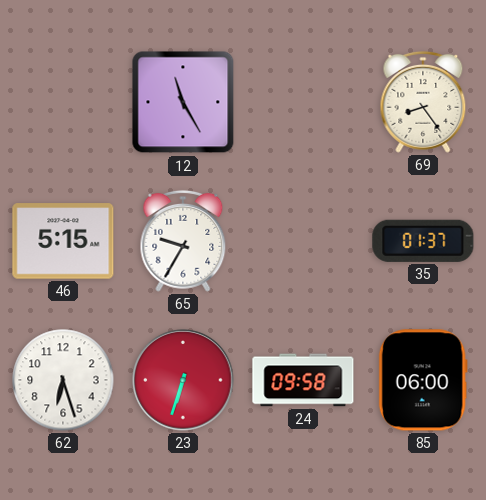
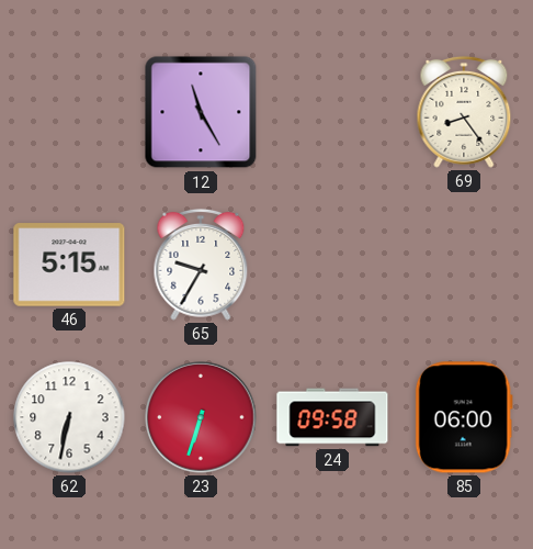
35: 01:37 -> none
62: 6:27 -> 6:32
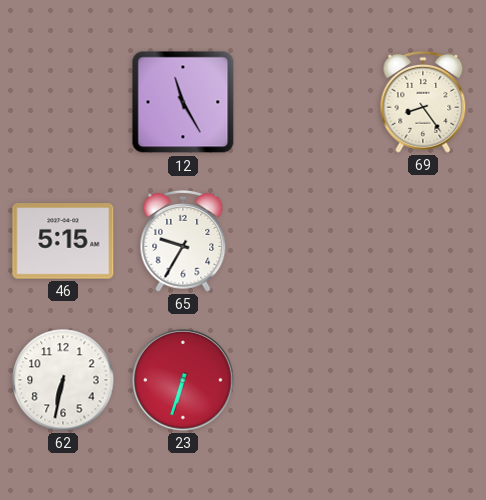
24: 09:58 -> none
85: 06:00 -> none
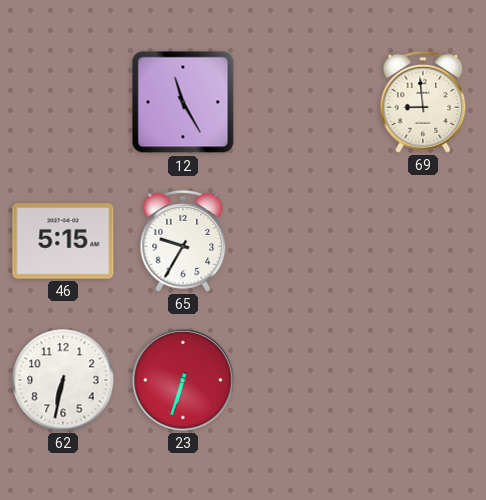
69: 8:24 -> 8:59
